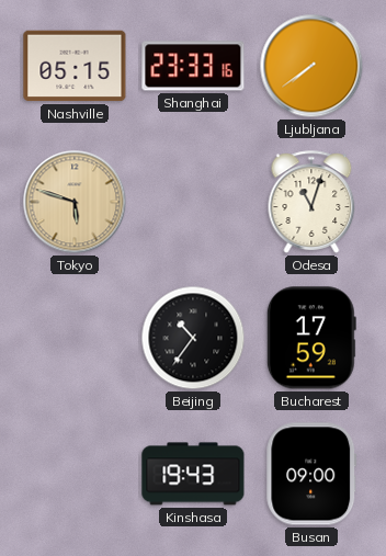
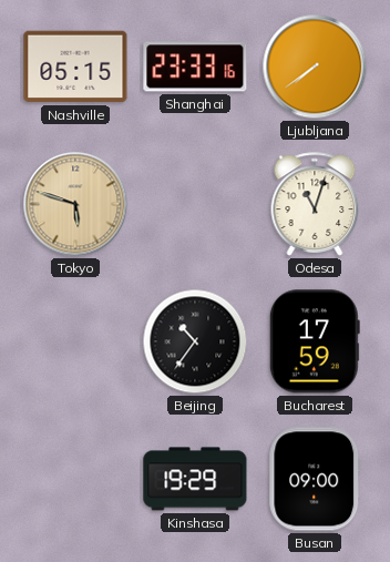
Kinshasa: 19:43 -> 19:29
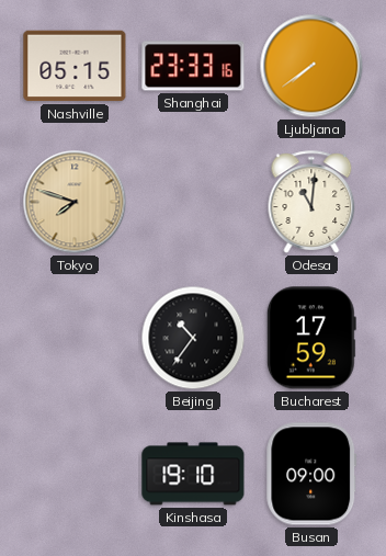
Tokyo: 5:48 -> 7:48
Odesa: 11:03 -> 11:01
Kinshasa: 19:29 -> 19:10
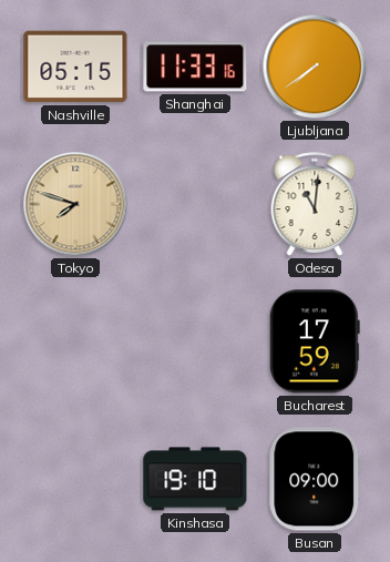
Shanghai: 23:33 -> 11:33
Beijing: 10:36 -> none
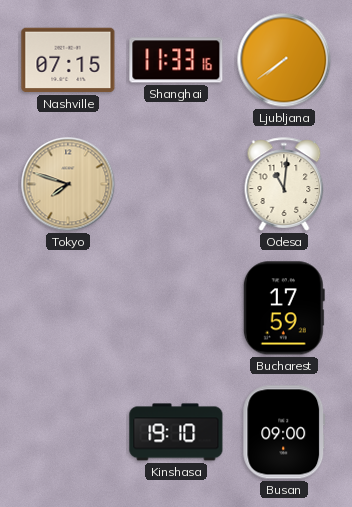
Nashville: 05:15 -> 07:15
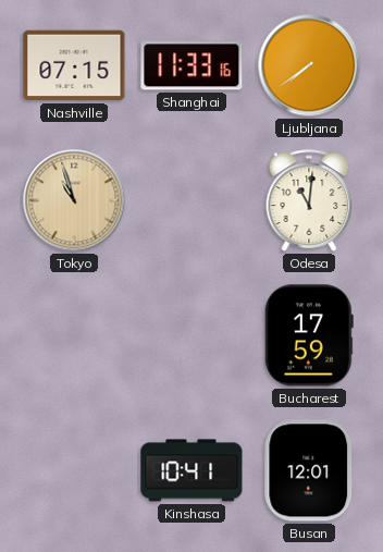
Tokyo: 7:48 -> 10:57
Kinshasa: 19:10 -> 10:41
Busan: 09:00 -> 12:01
